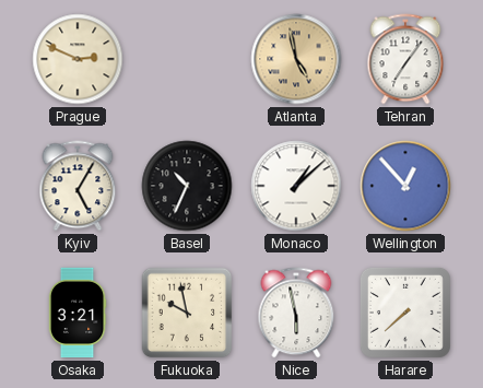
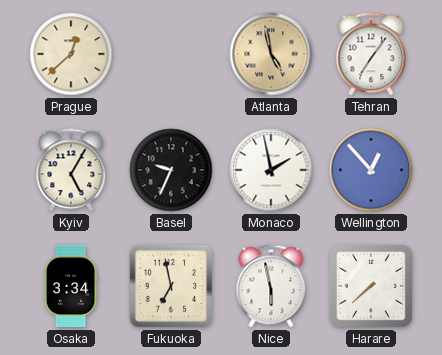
Prague: 2:49 -> 12:38
Basel: 10:34 -> 9:34
Monaco: 1:08 -> 1:58
Osaka: 3:21 -> 3:34
Fukuoka: 9:58 -> 6:58
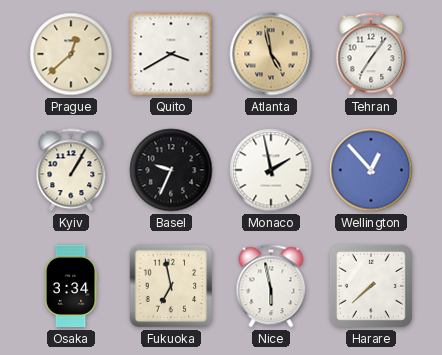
Quito: none -> 3:40
Kyiv: 5:05 -> 1:05
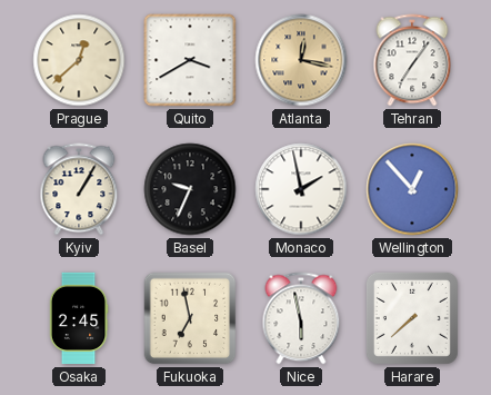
Atlanta: 4:58 -> 12:17
Osaka: 3:34 -> 2:45
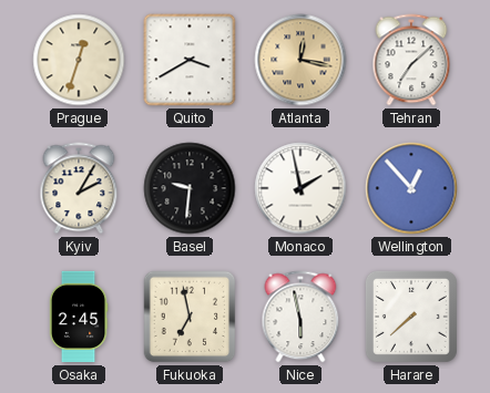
Prague: 12:38 -> 12:33
Tehran: 7:06 -> 7:08
Kyiv: 1:05 -> 2:05
Basel: 9:34 -> 9:31
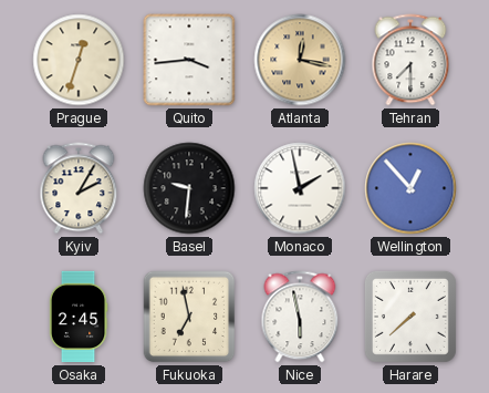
Quito: 3:40 -> 3:44
Tehran: 7:08 -> 7:30
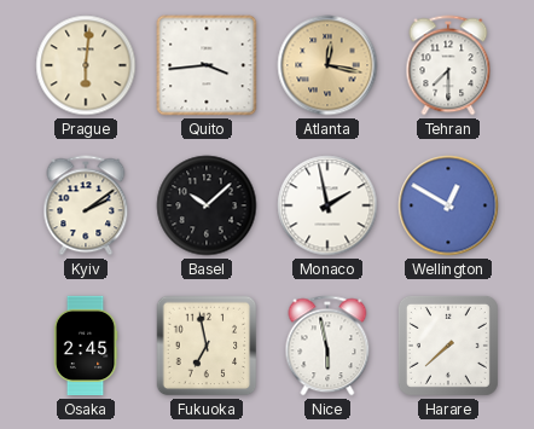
Prague: 12:33 -> 6:01
Kyiv: 2:05 -> 2:09
Basel: 9:31 -> 10:08
Wellington: 12:53 -> 12:50
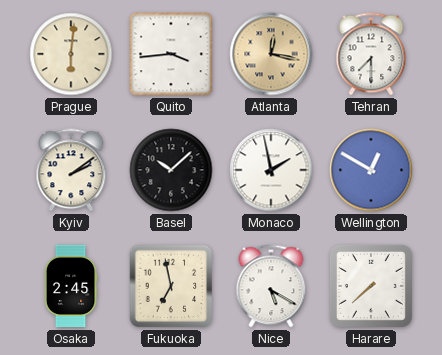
Nice: 5:58 -> 5:20
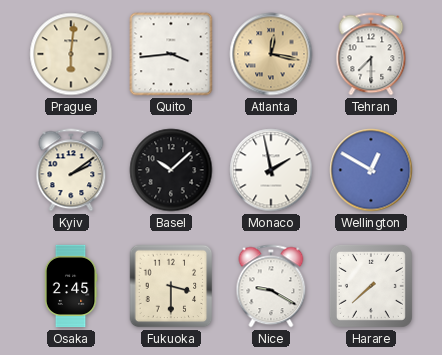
Fukuoka: 6:58 -> 3:30
Nice: 5:20 -> 9:20
